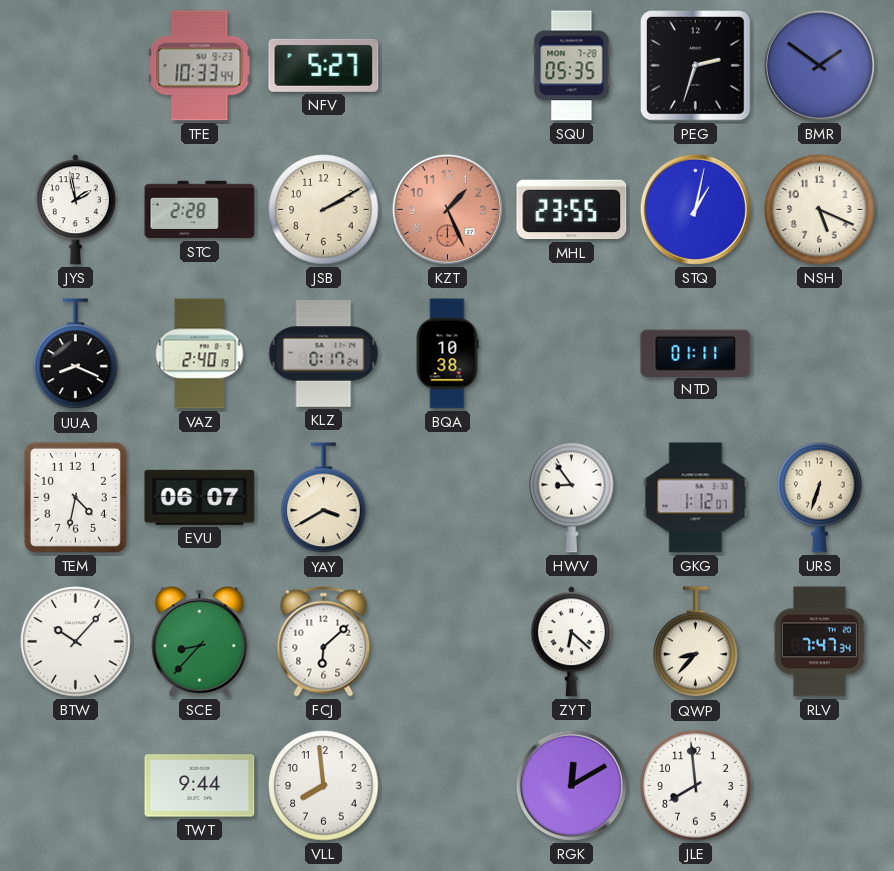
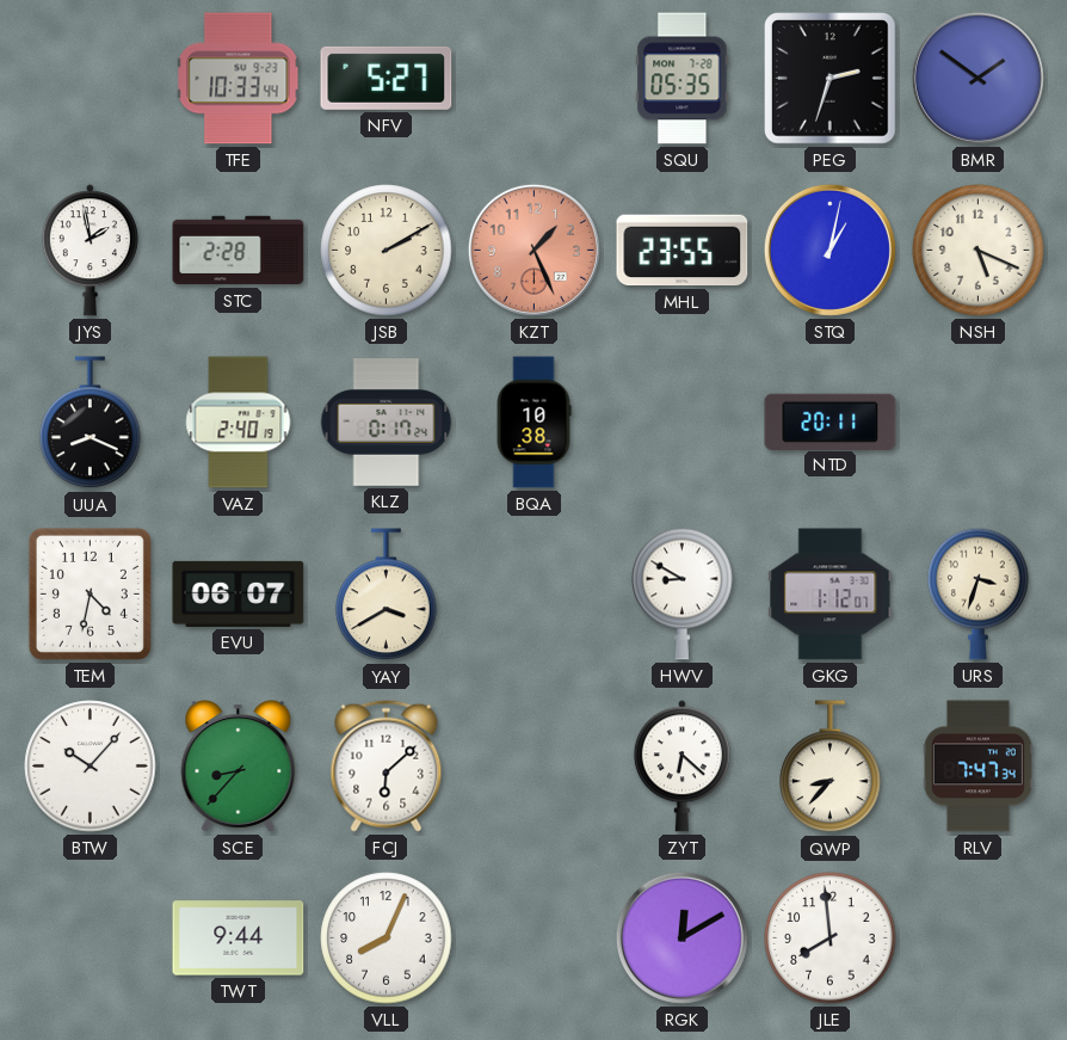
NTD: 01:11 -> 20:11
HWV: 8:54 -> 8:50
URS: 6:33 -> 3:33
VLL: 7:59 -> 8:04
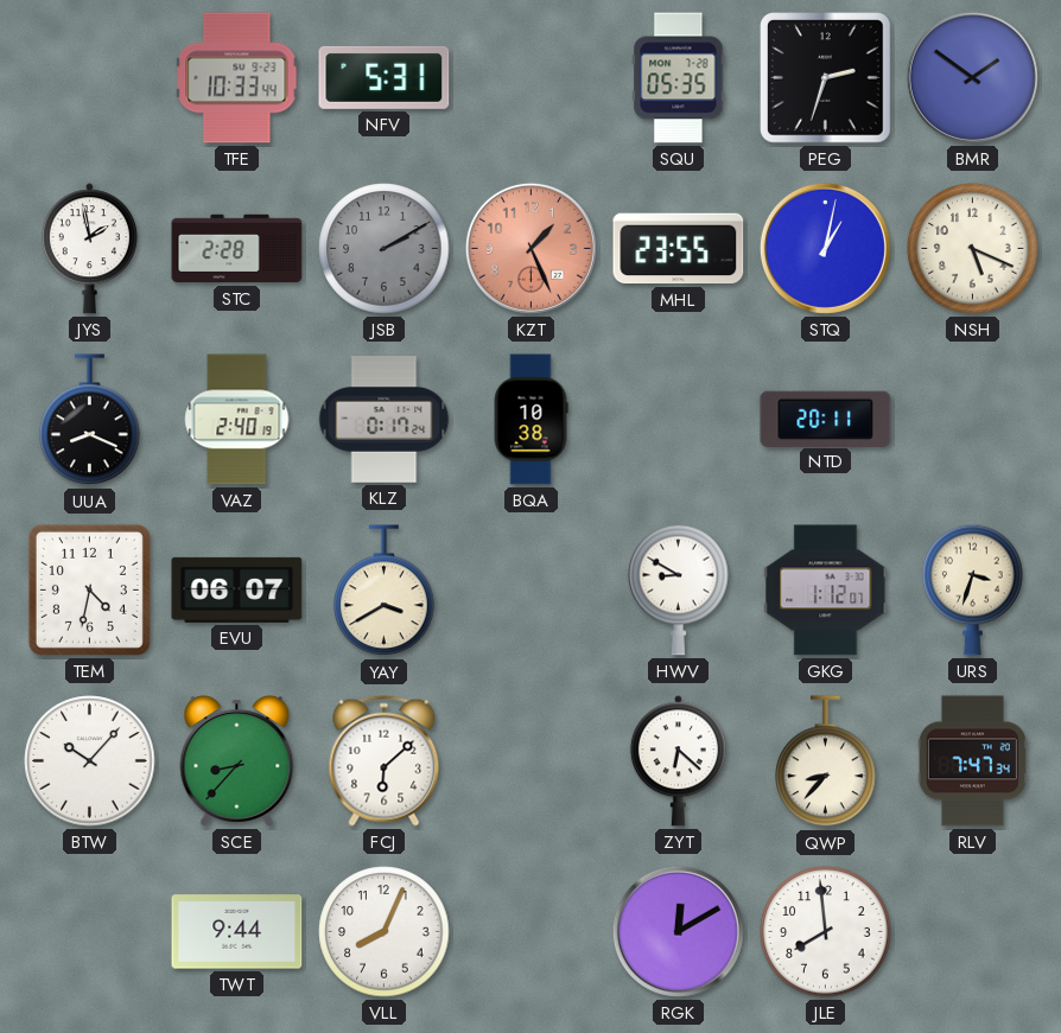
NFV: 5:27 -> 5:31
JSB dial: cream -> grey
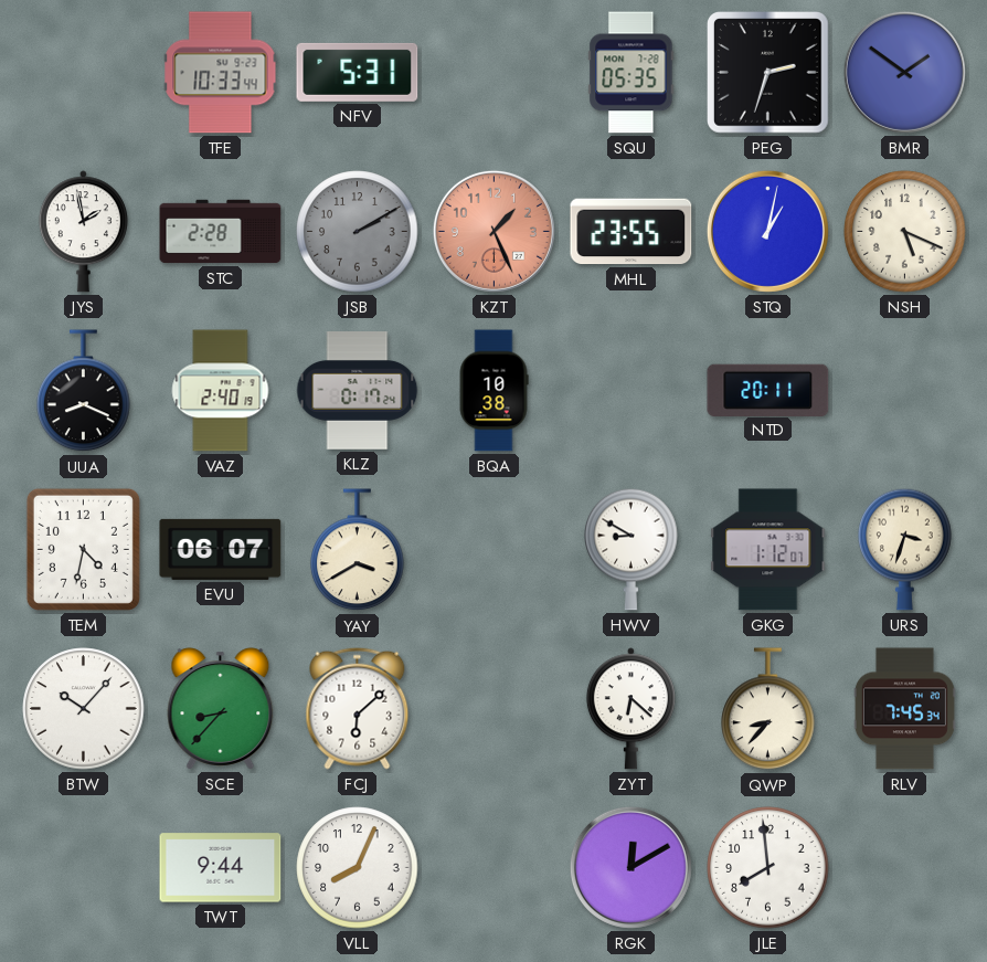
RLV: 7:47 -> 7:45
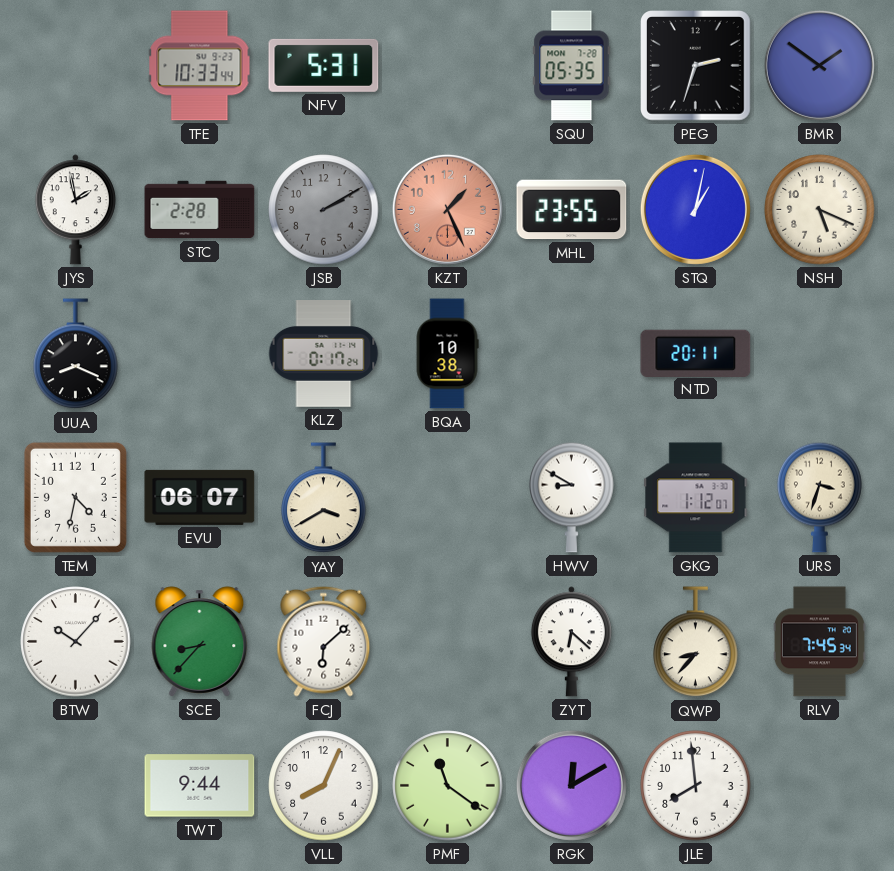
VAZ: 2:40 -> none
PMF: none -> 11:21
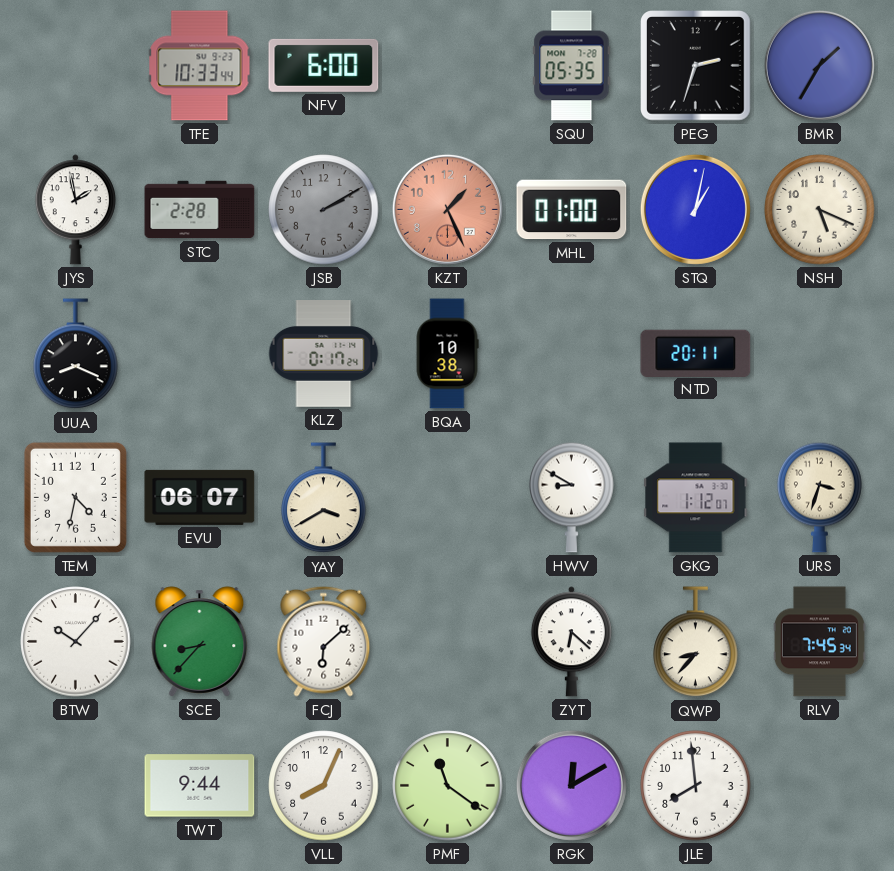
NFV: 5:31 -> 6:00
BMR: 1:51 -> 1:35
MHL: 23:55 -> 01:00
